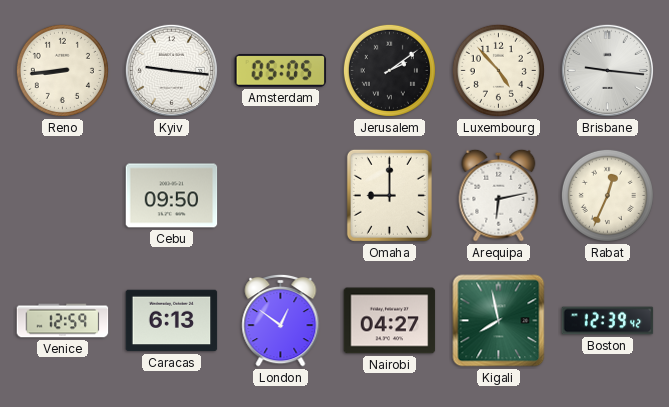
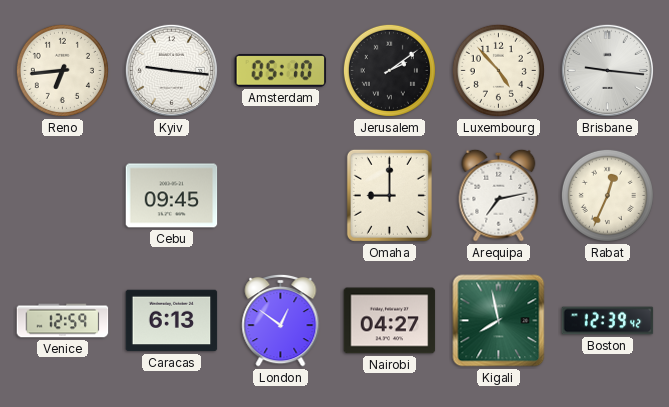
Reno: 8:44 -> 6:44
Amsterdam: 05:05 -> 05:10
Cebu: 09:50 -> 09:45
Arequipa: 6:13 -> 7:13
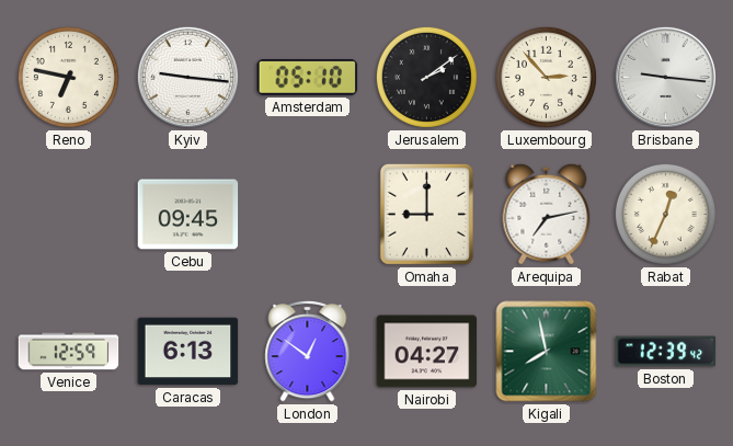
Reno: 6:44 -> 6:47
Luxembourg: 4:53 -> 2:53
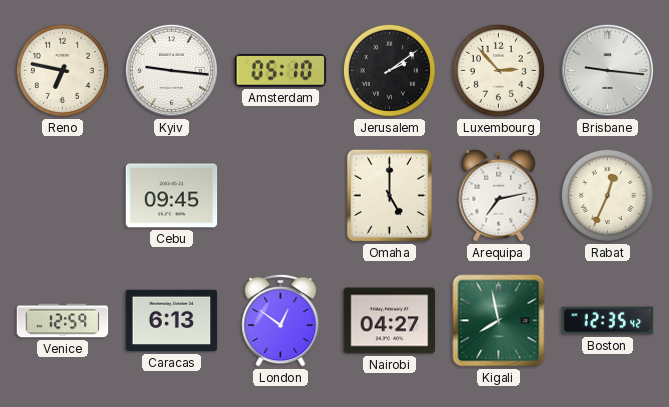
Omaha: 9:00 -> 5:00
Boston: 12:39 -> 12:35
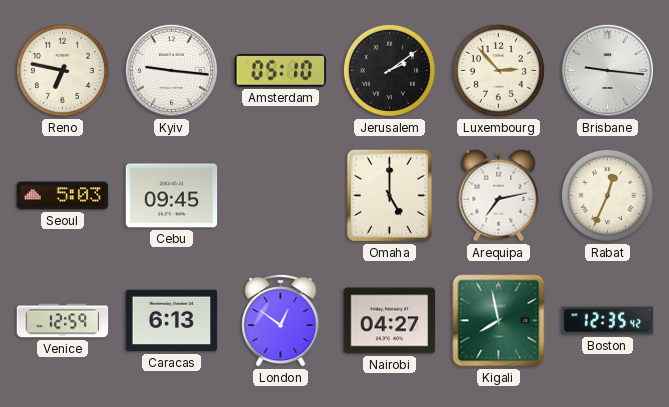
Seoul: none -> 5:03
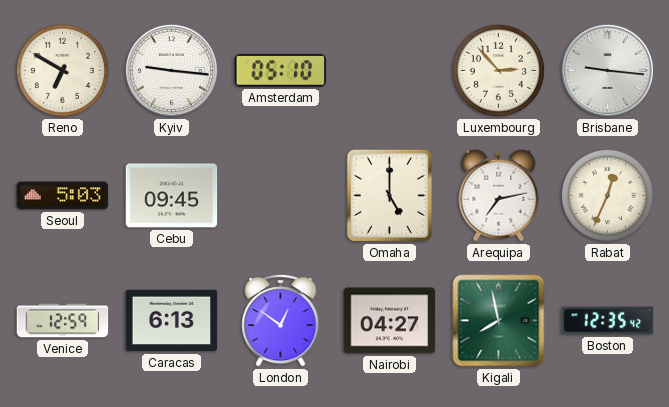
Reno: 6:47 -> 6:50
Jerusalem: 2:09 -> none
